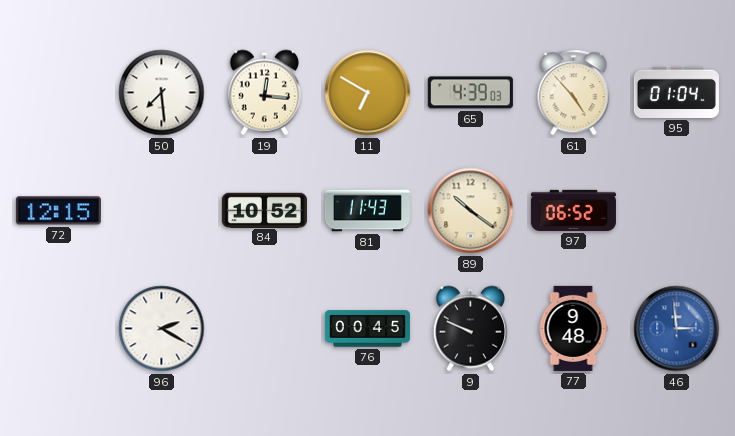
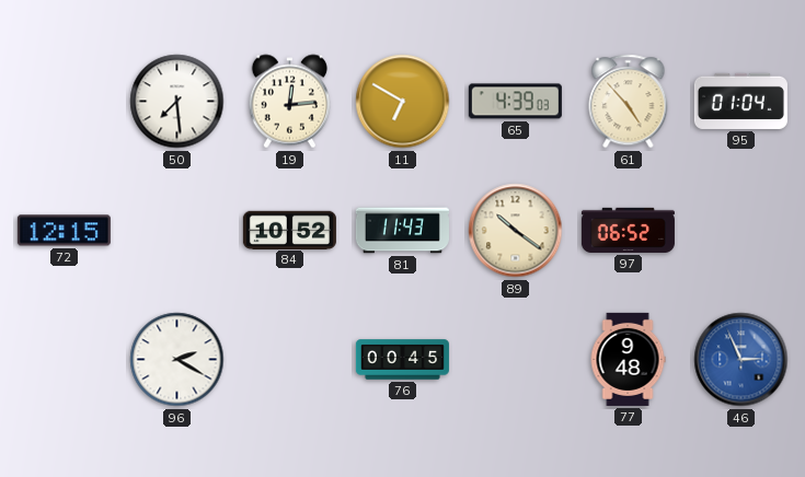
19: 12:16 -> 12:14
9: 9:49 -> none
46: 2:59 -> 2:56
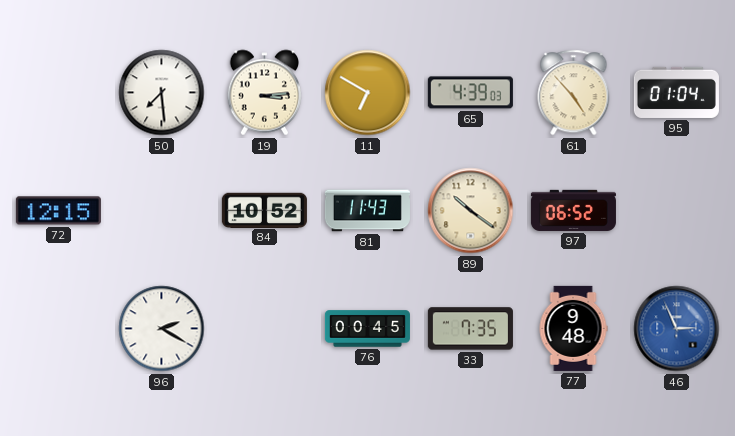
19: 12:14 -> 3:14
33: none -> 7:35
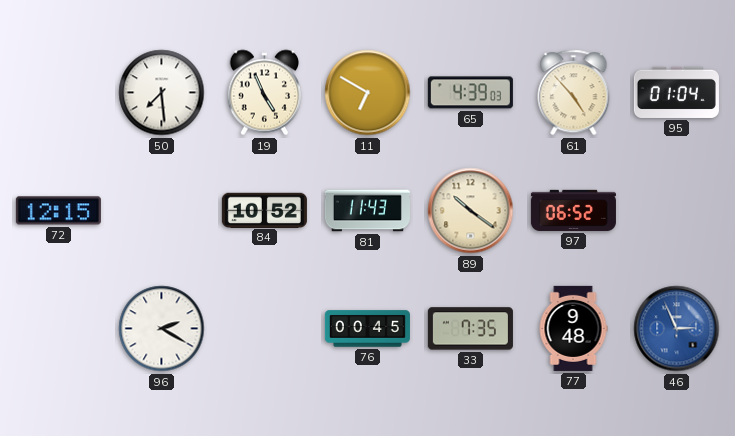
19: 3:14 -> 4:56
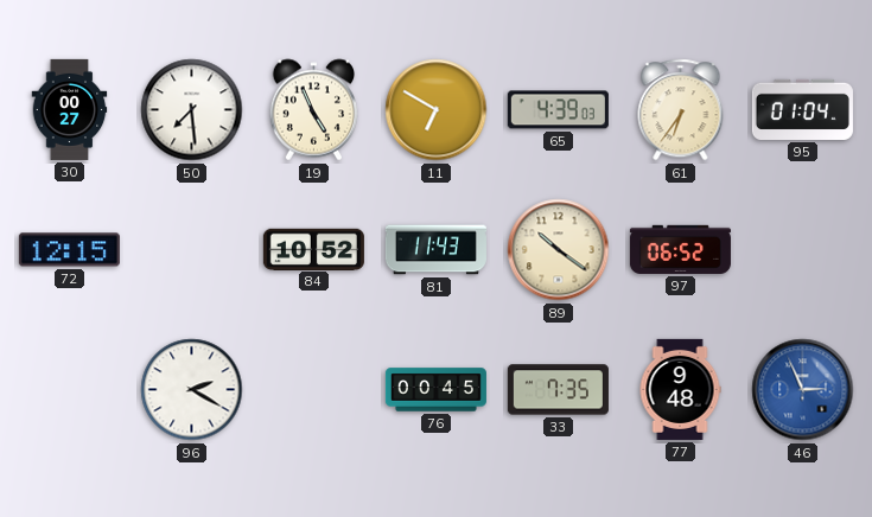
30: none -> 00:27
61: 4:53 -> 6:36
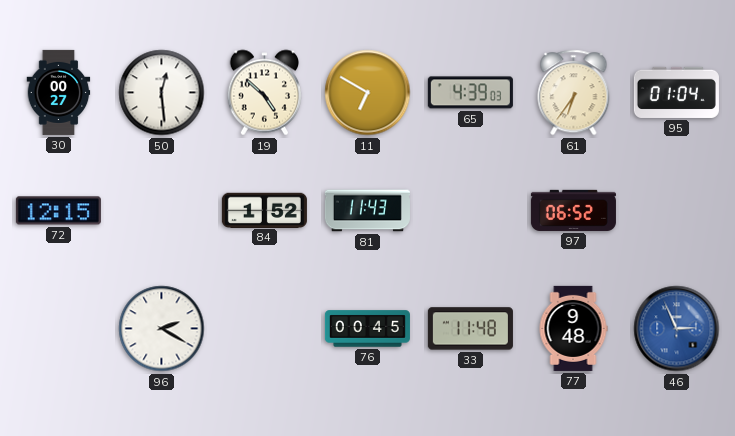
50: 7:29 -> 12:29
19: 4:56 -> 4:52
84: 10:52 -> 1:52
89: 10:21 -> none
33: 7:35 -> 11:48
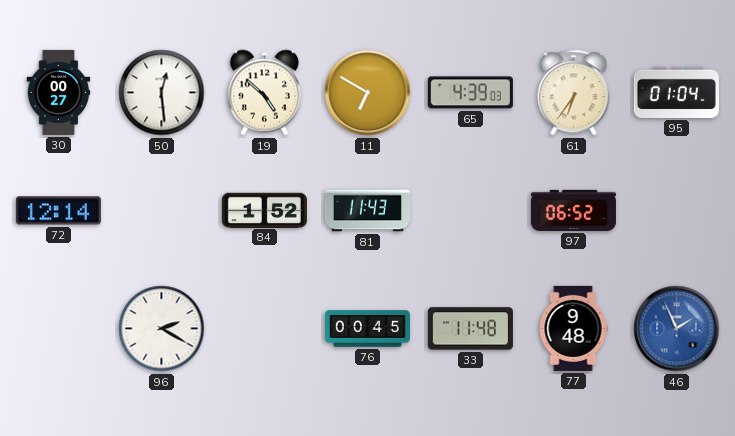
72: 12:15 -> 12:14
46: 2:56 -> 1:56
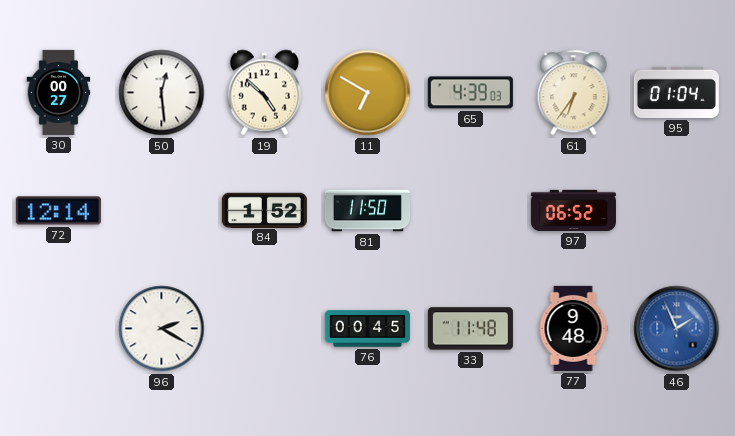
81: 11:43 -> 11:50
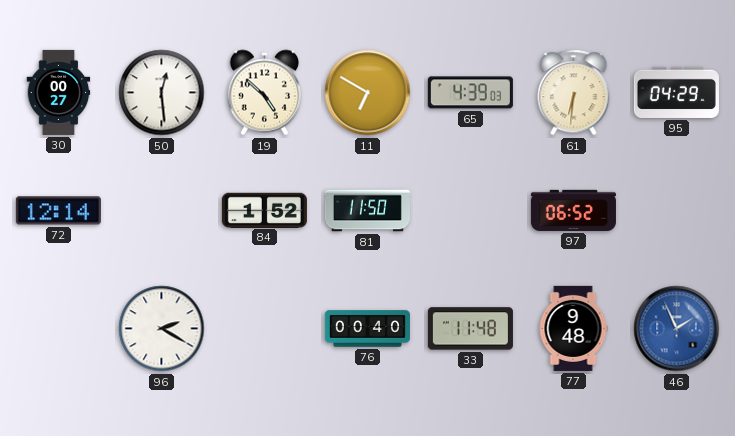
61: 6:36 -> 6:31
95: 01:04 -> 04:29
76: 00:45 -> 00:40
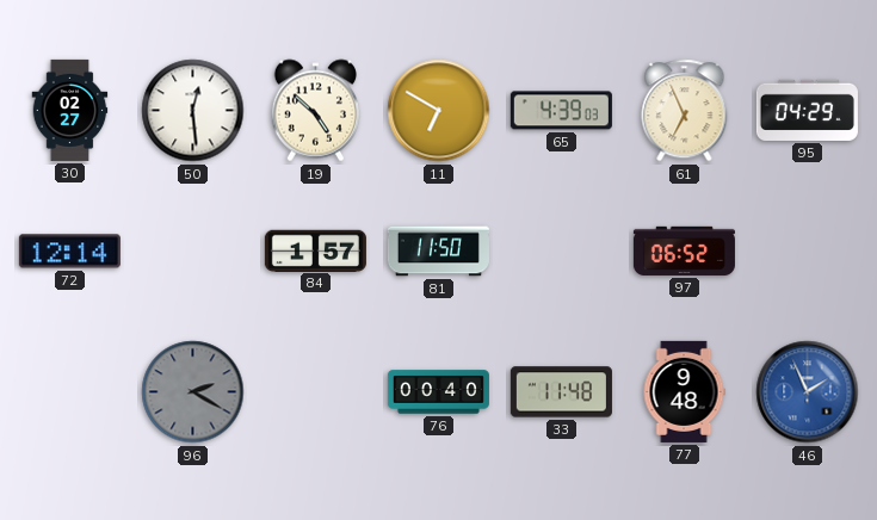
30: 00:27 -> 02:27
61: 6:31 -> 6:56
84: 1:52 -> 1:57
96 dial: white -> grey
